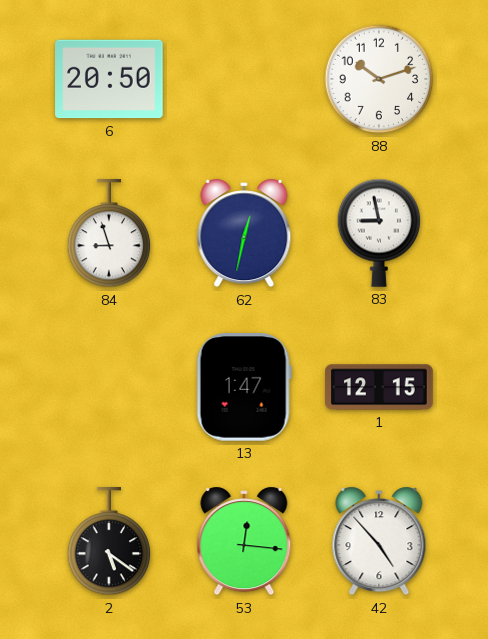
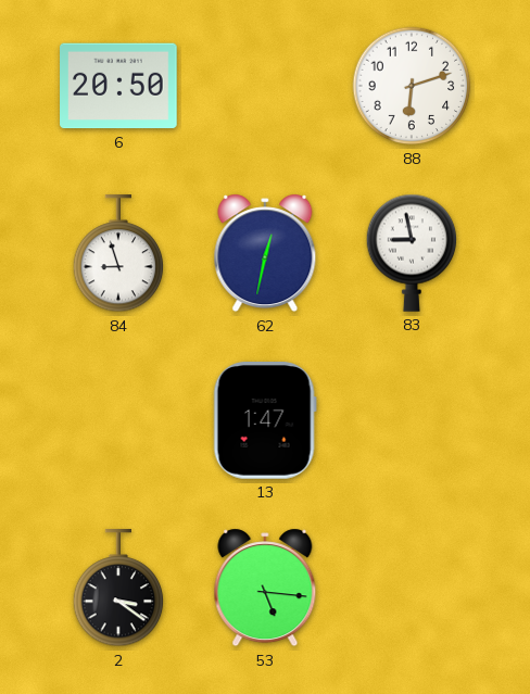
88: 10:12 -> 6:12
1: 12:15 -> none
2: 5:21 -> 3:21
53: 12:16 -> 5:16
42: 4:53 -> none
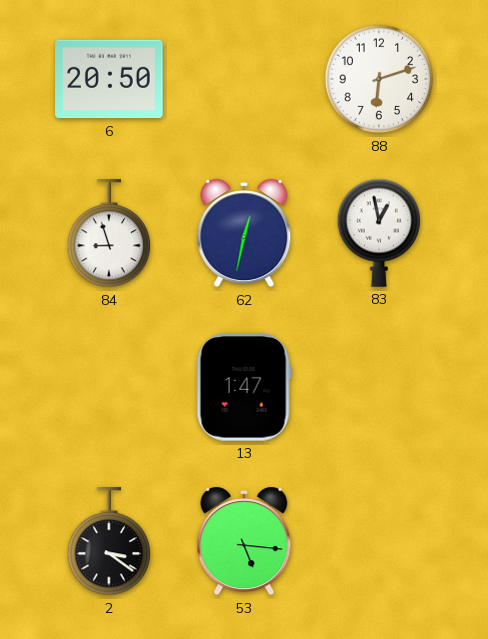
83: 8:58 -> 12:58
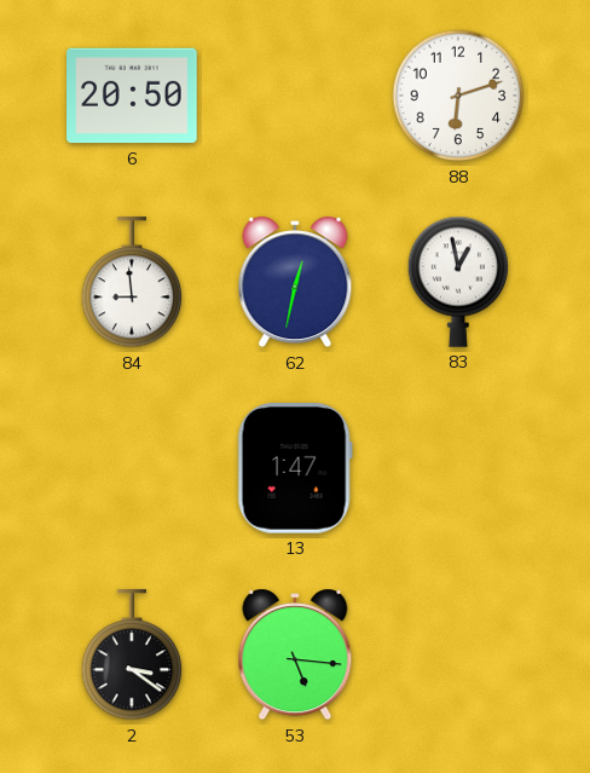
84: 8:57 -> 8:59
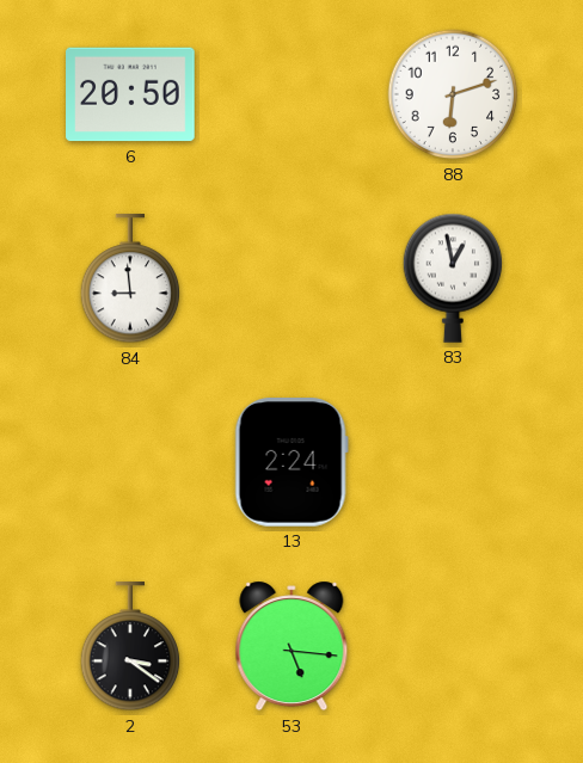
62: 12:32 -> none
13: 1:47 -> 2:24
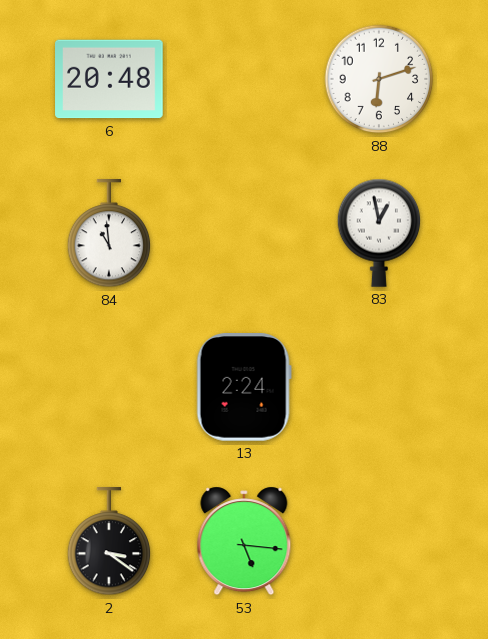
6: 20:50 -> 20:48
84: 8:59 -> 10:59
